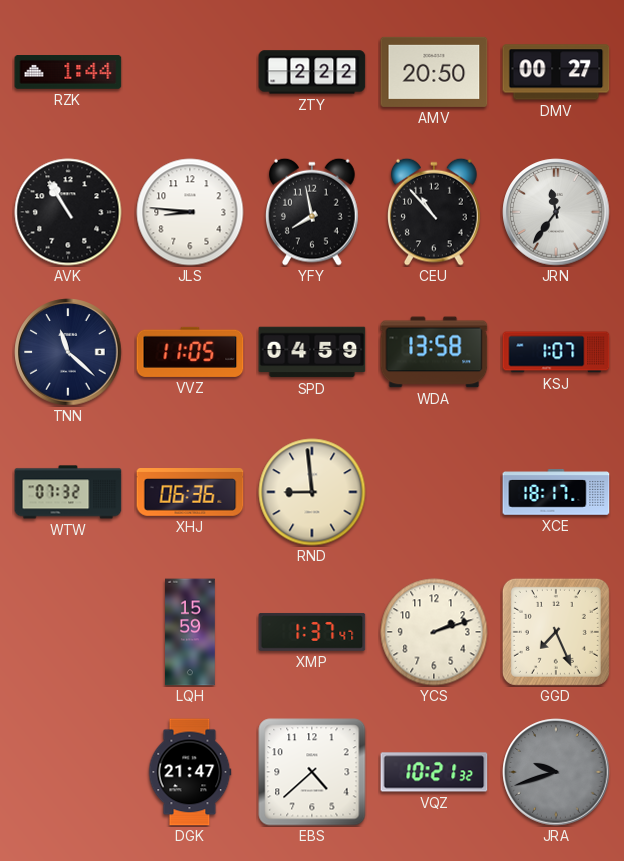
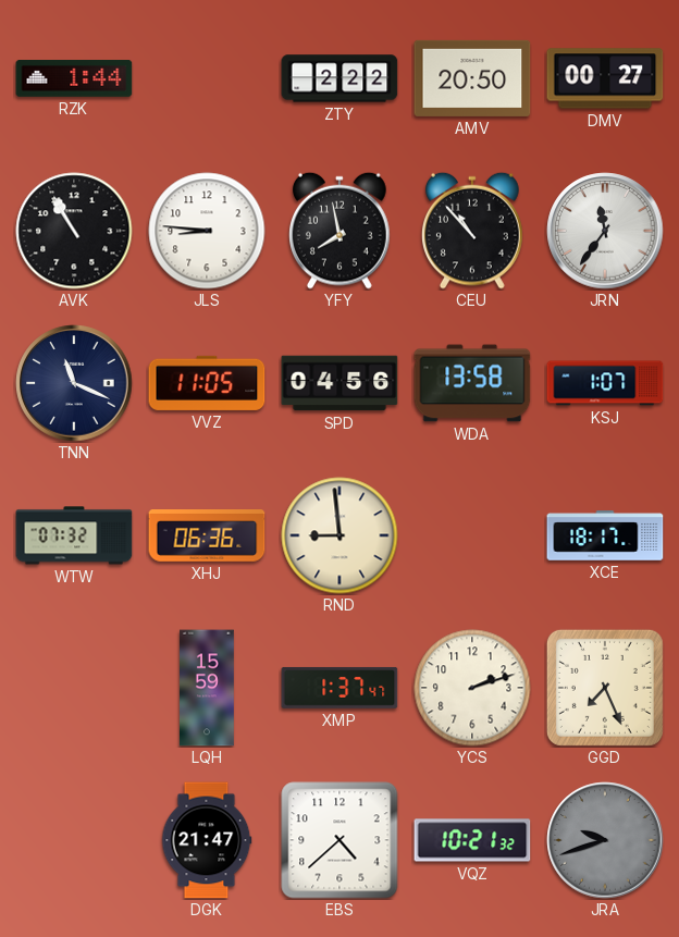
TNN: 11:22 -> 11:19
SPD: 04:59 -> 04:56
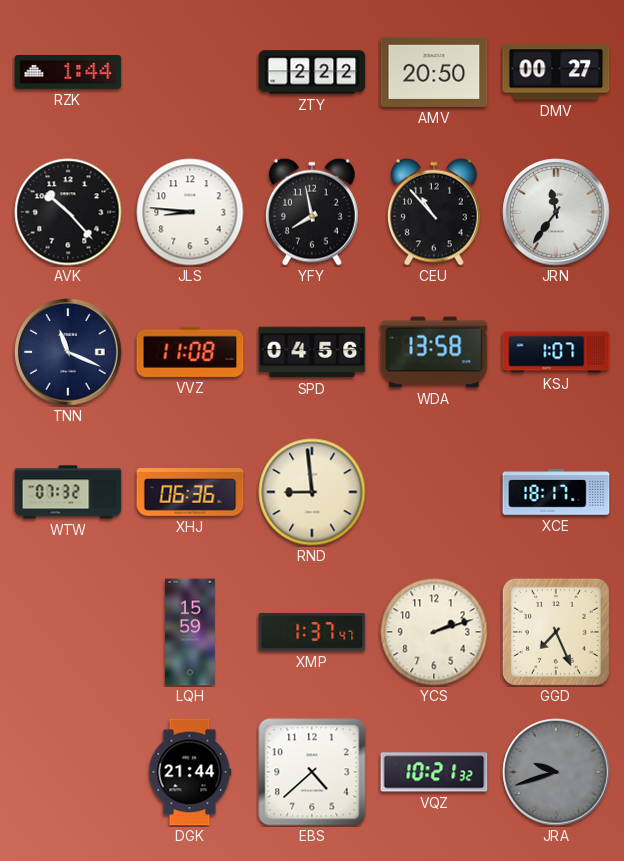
AVK: 10:55 -> 10:23
VVZ: 11:05 -> 11:08
DGK: 21:47 -> 21:44
